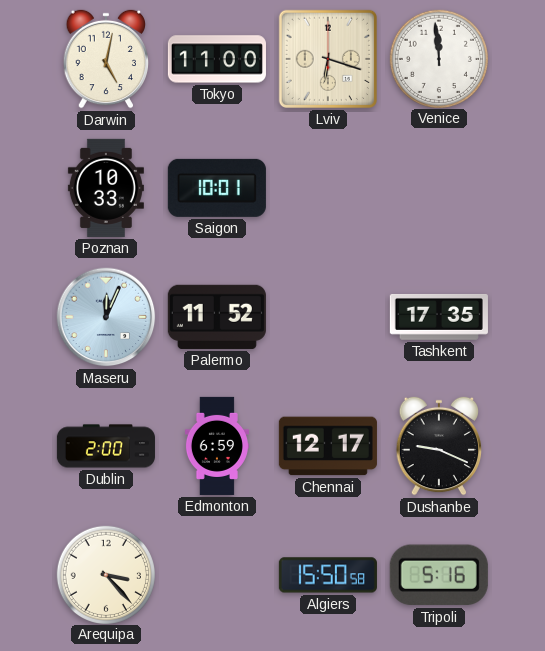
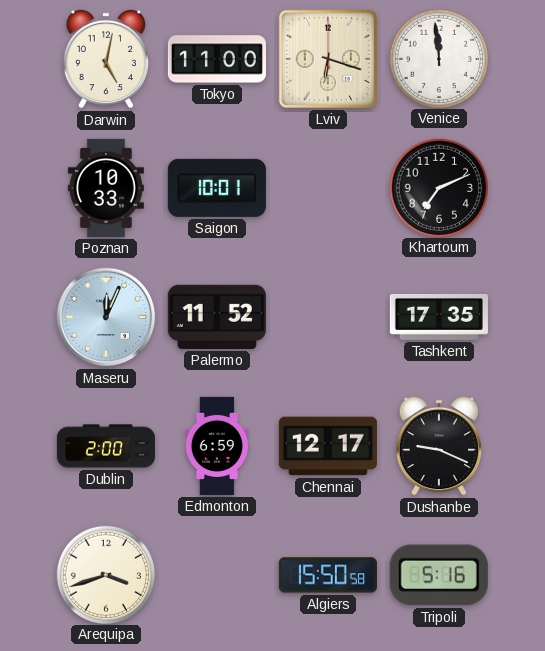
Khartoum: none -> 7:11
Arequipa: 3:23 -> 3:42
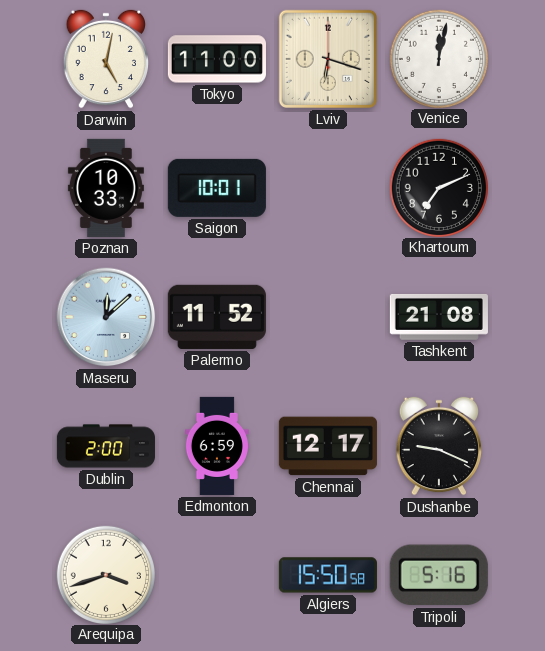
Venice: 11:59 -> 12:02
Maseru: 12:04 -> 12:08
Tashkent: 17:35 -> 21:08
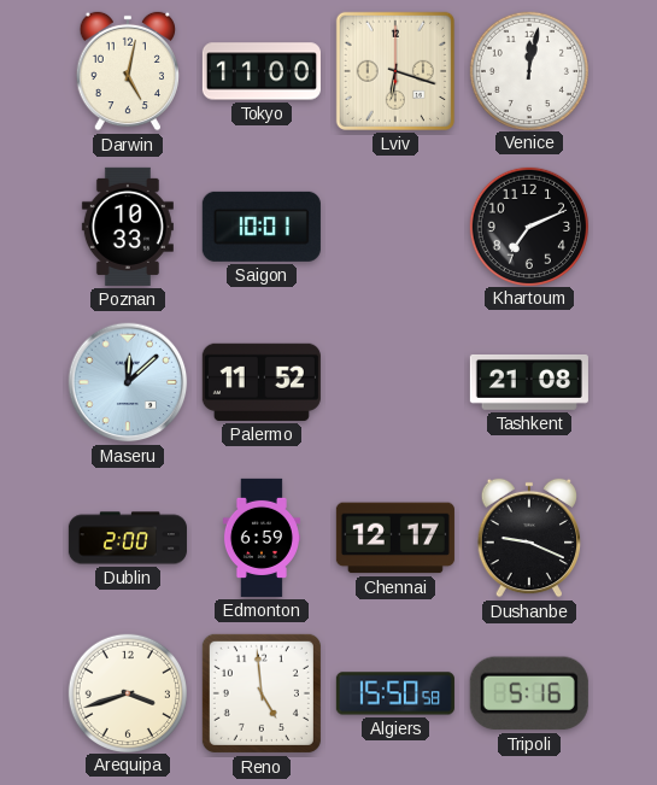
Reno: none -> 4:59
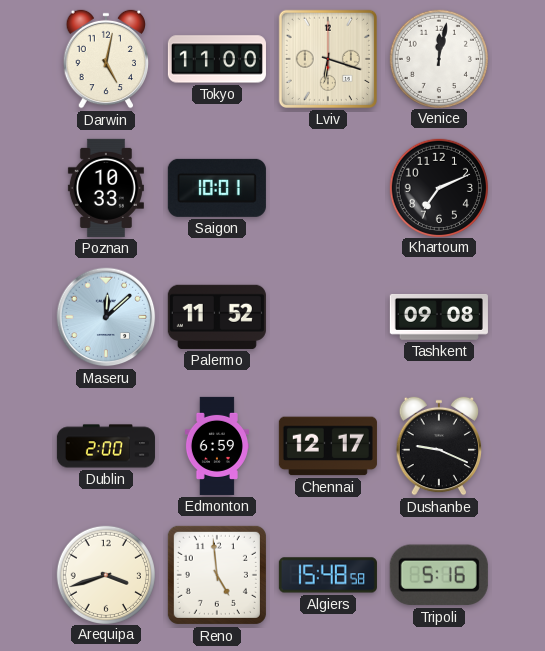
Tashkent: 21:08 -> 09:08
Algiers: 15:50 -> 15:48
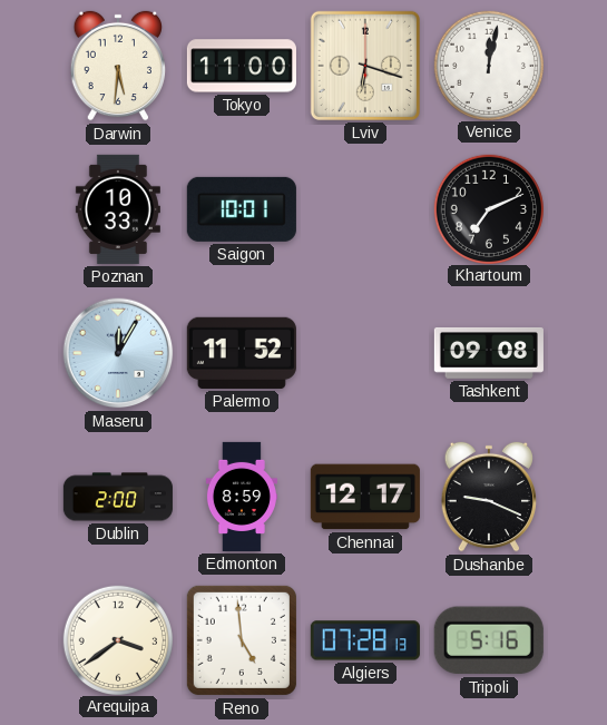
Darwin: 5:02 -> 5:31
Maseru: 12:08 -> 12:05
Edmonton: 6:59 -> 8:59
Arequipa: 3:42 -> 3:39
Algiers: 15:48 -> 07:28
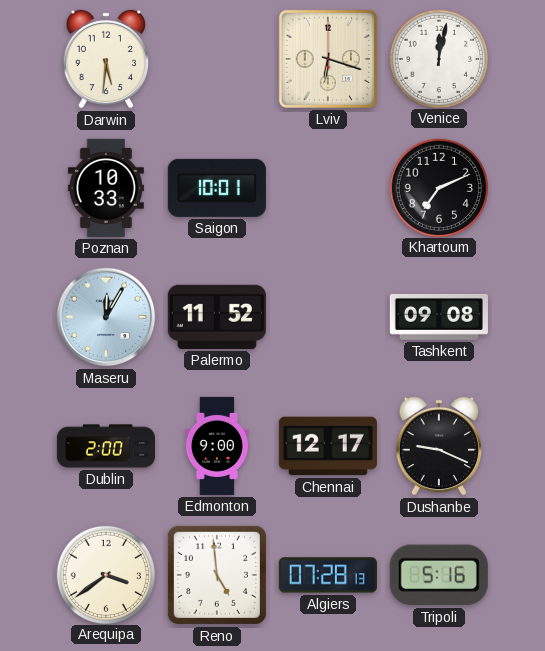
Tokyo: 11:00 -> none
Edmonton: 8:59 -> 9:00
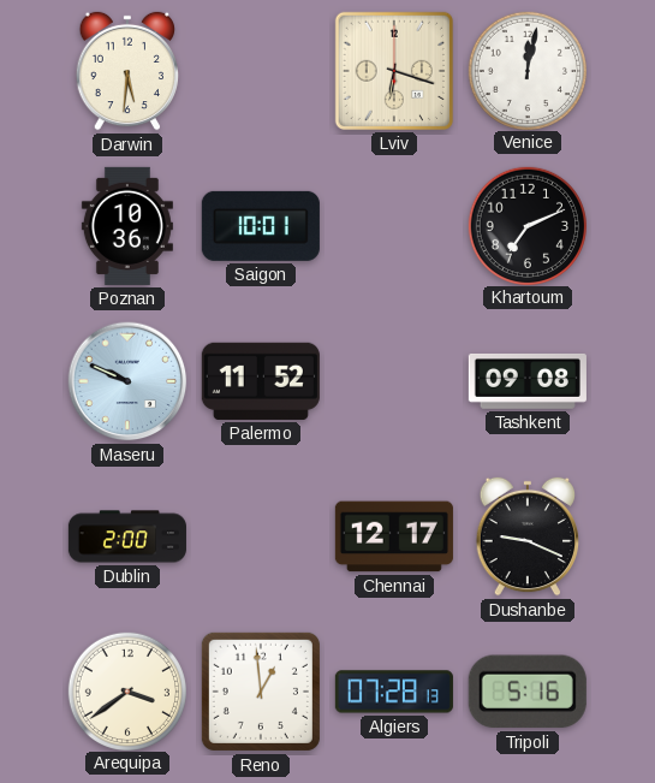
Poznan: 10:33 -> 10:36
Maseru: 12:05 -> 9:49
Edmonton: 9:00 -> none
Reno: 4:59 -> 12:59
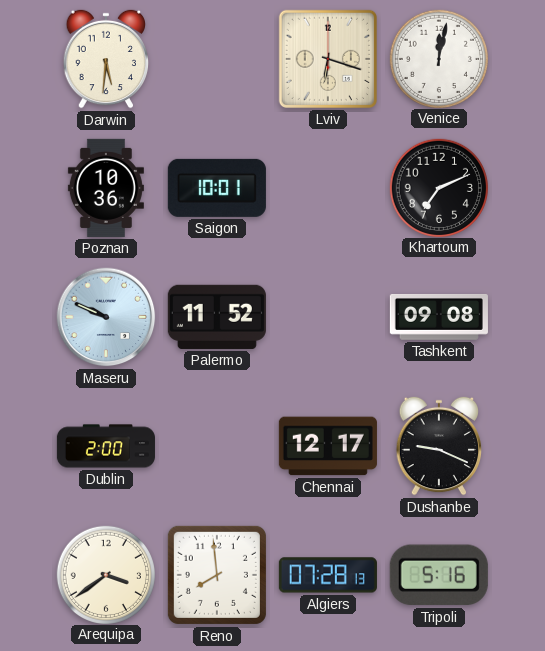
Reno: 12:59 -> 7:59
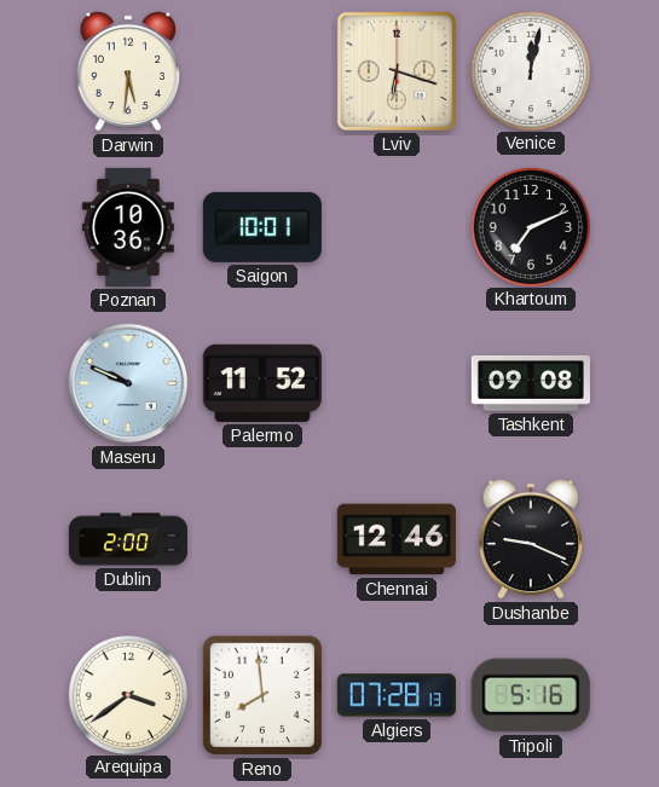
Chennai: 12:17 -> 12:46
